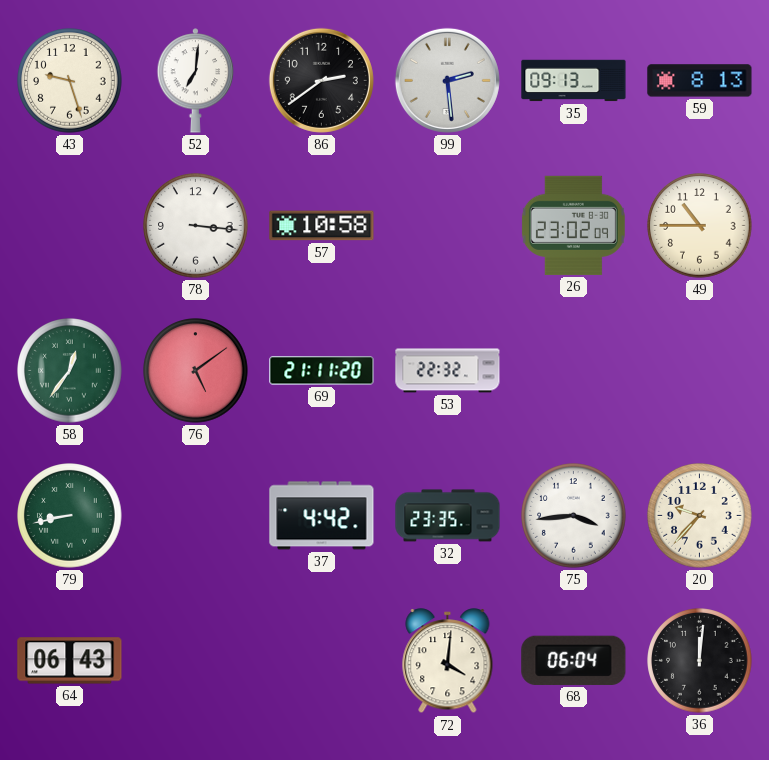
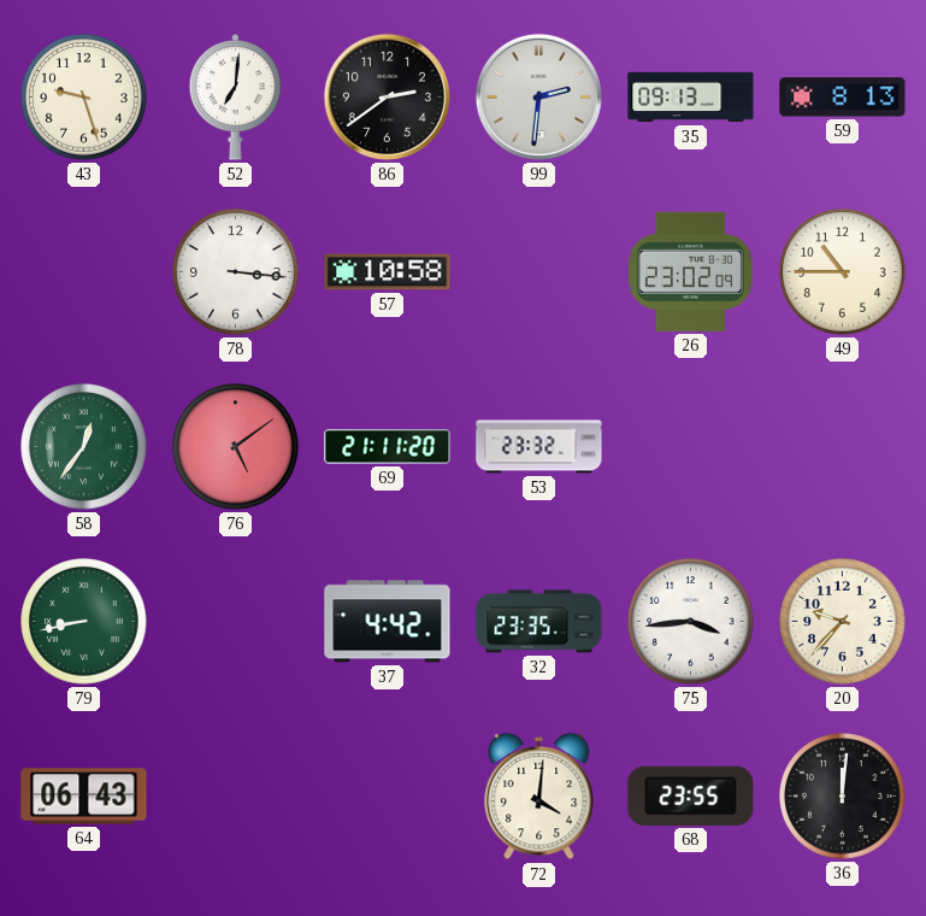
99: 2:29 -> 2:31
53: 22:32 -> 23:32
68: 06:04 -> 23:55
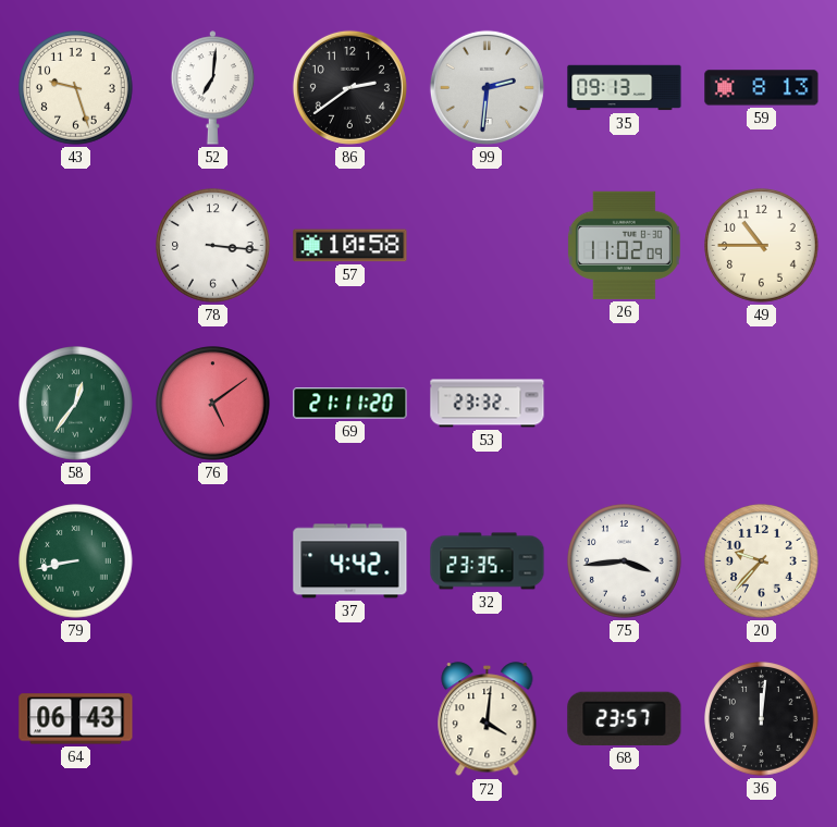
26: 23:02 -> 11:02
68: 23:55 -> 23:57
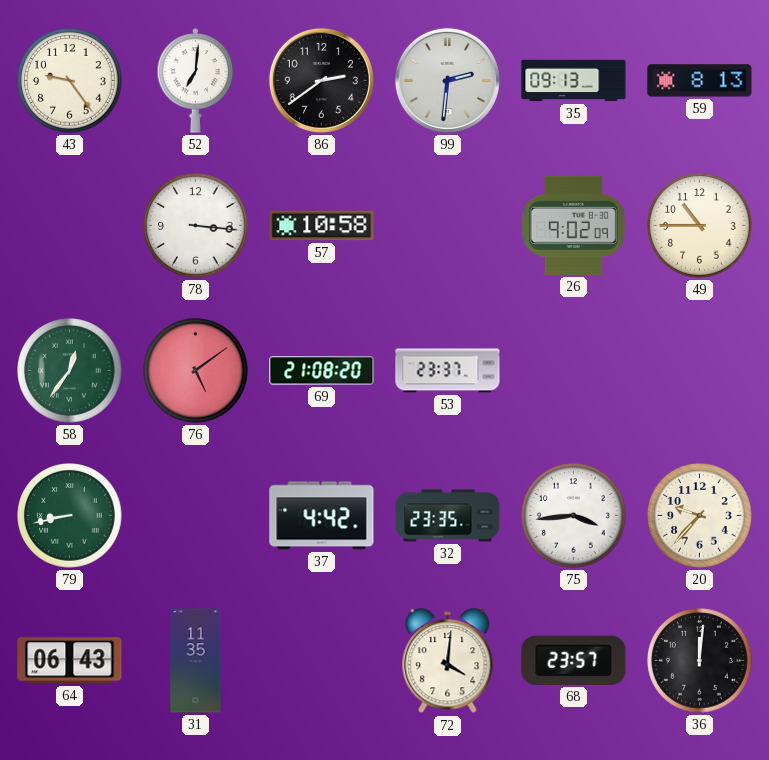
43: 9:27 -> 9:24
26: 11:02 -> 9:02
69: 21:11 -> 21:08
53: 23:32 -> 23:37
31: none -> 11:35
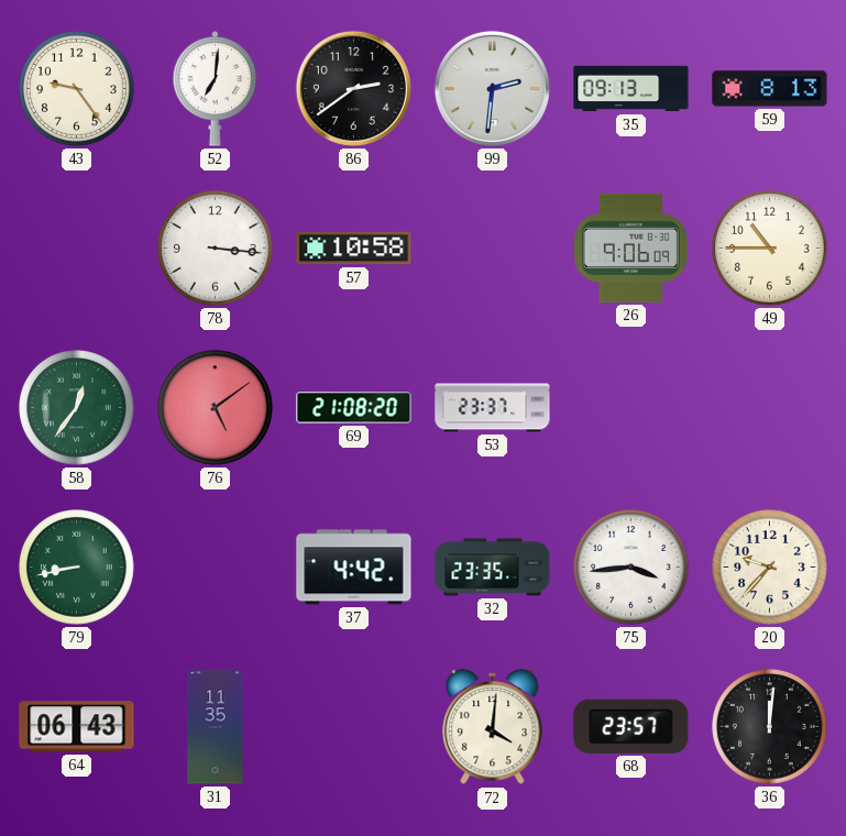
26: 9:02 -> 9:06
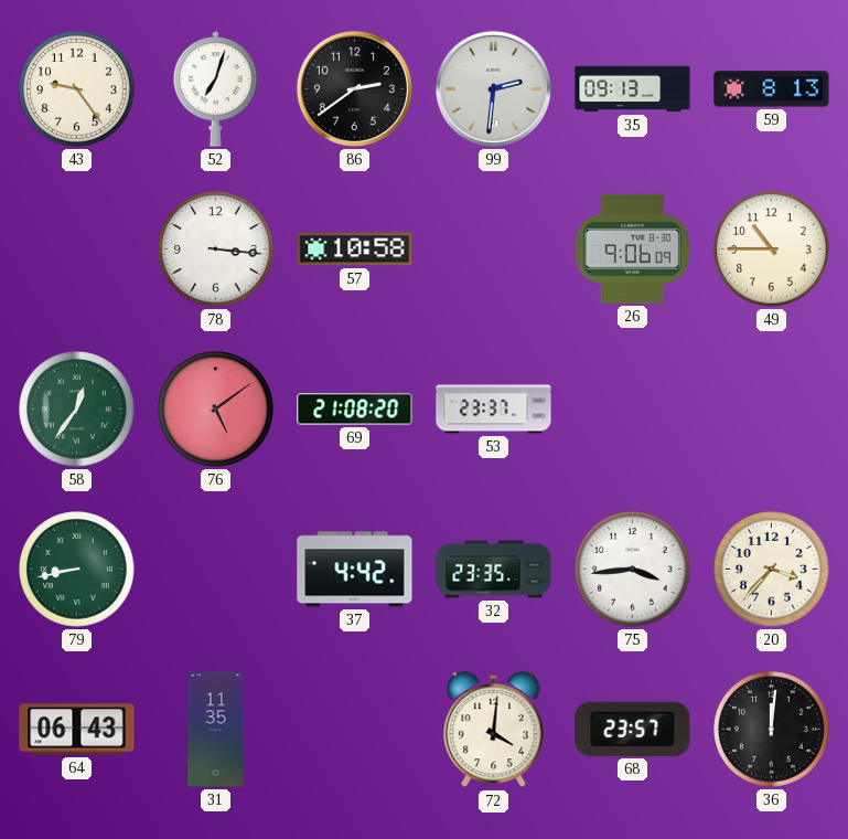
52: 7:01 -> 7:03
20: 9:37 -> 3:37
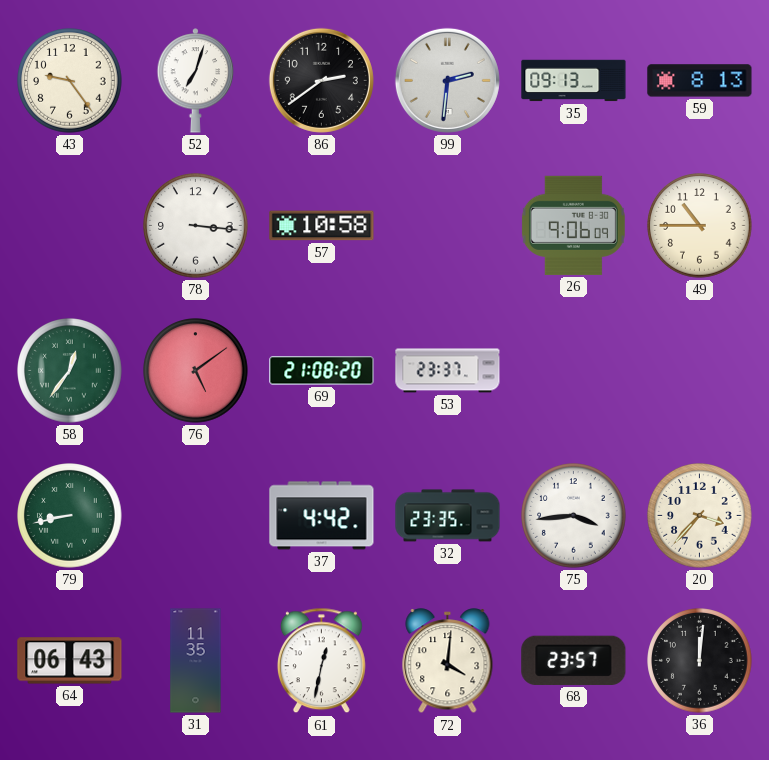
61: none -> 12:32
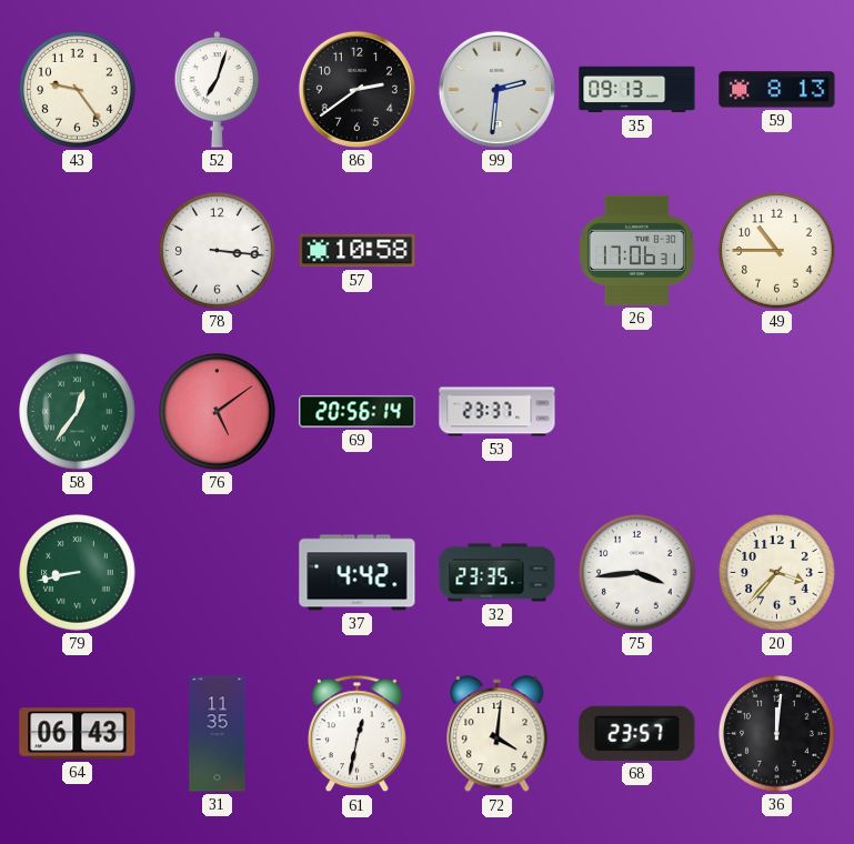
26: 9:06 -> 17:06
69: 21:08 -> 20:56
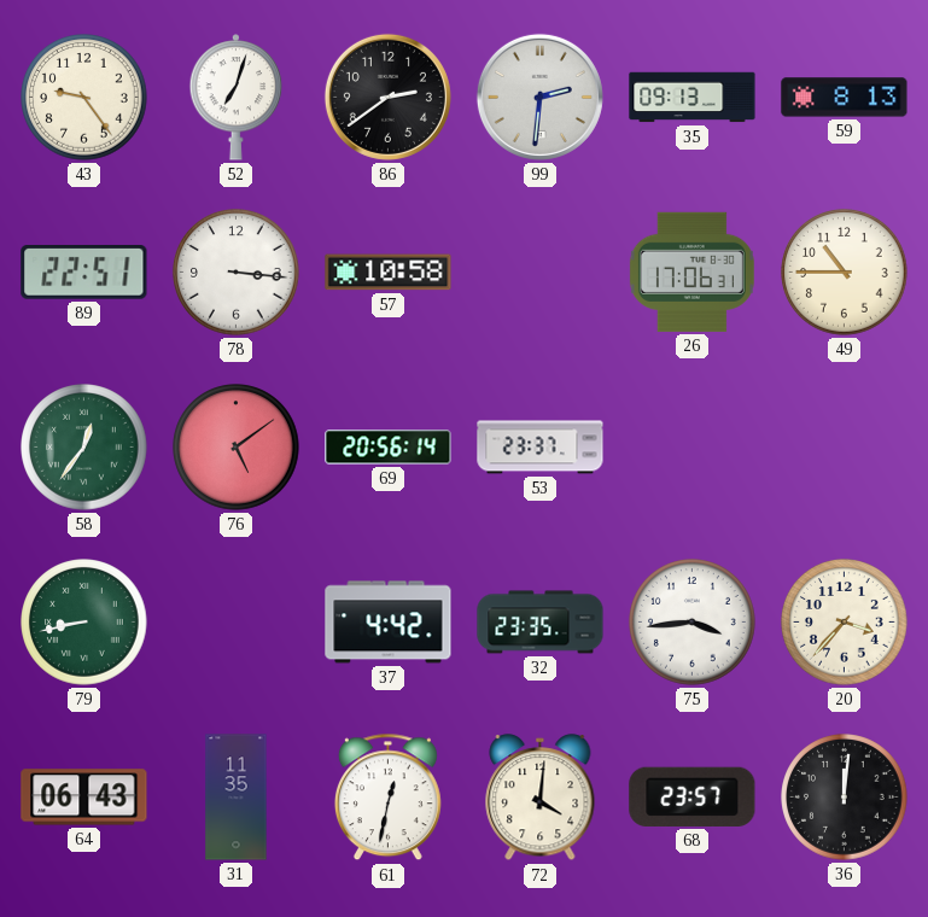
89: none -> 22:51
